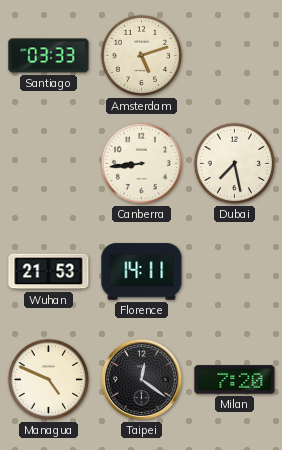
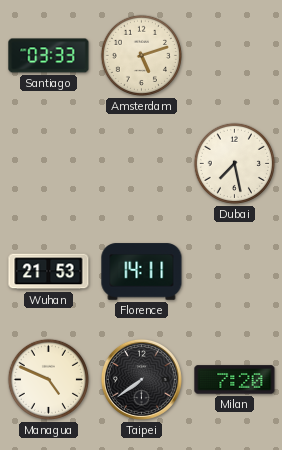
Canberra: 8:44 -> none
Taipei: 12:21 -> 7:39
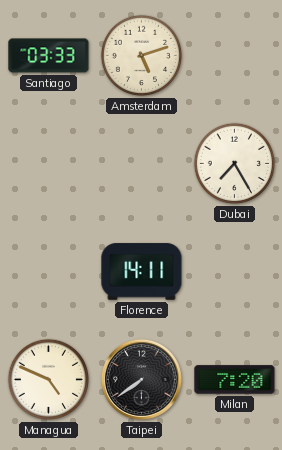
Dubai: 7:28 -> 7:25
Wuhan: 21:53 -> none
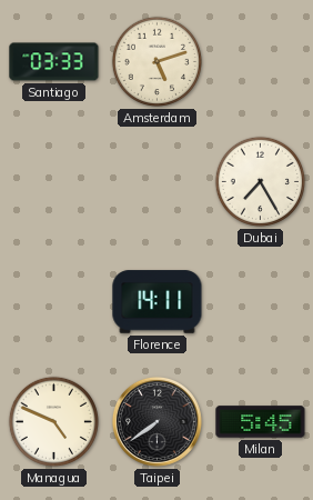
Milan: 7:20 -> 5:45
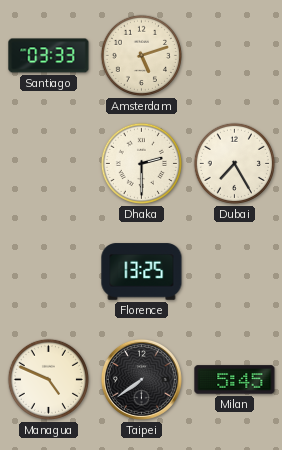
Dhaka: none -> 2:30
Florence: 14:11 -> 13:25
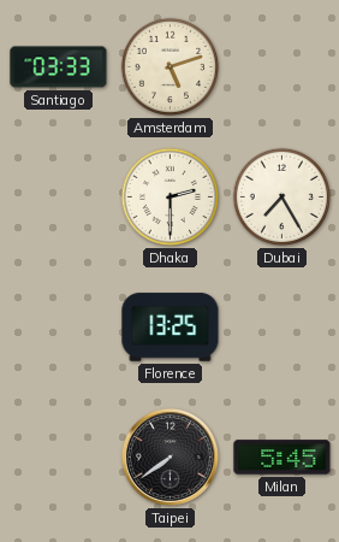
Managua: 4:49 -> none
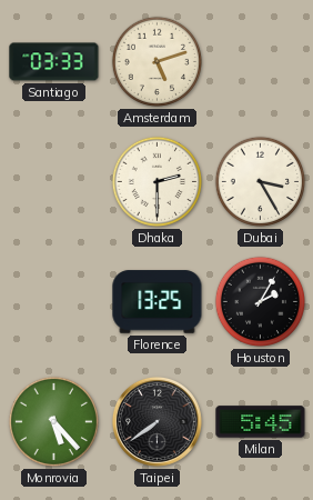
Dubai: 7:25 -> 3:25
Houston: none -> 2:05
Monrovia: none -> 5:23
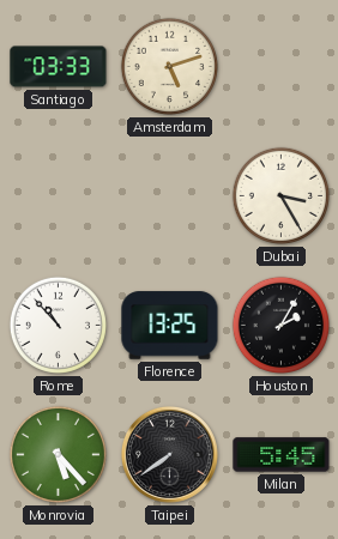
Dhaka: 2:30 -> none
Rome: none -> 10:53
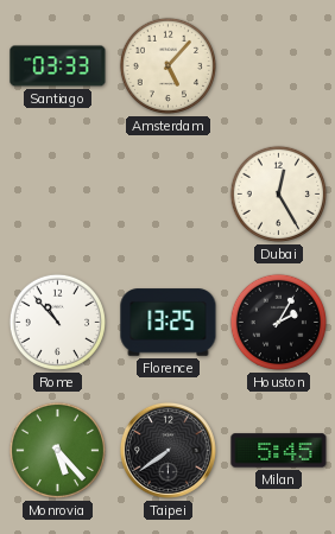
Amsterdam: 5:12 -> 5:07
Dubai: 3:25 -> 12:25
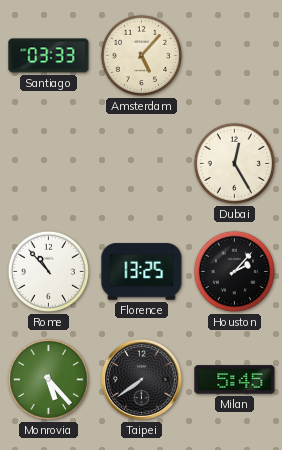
Houston: 2:05 -> 2:07
